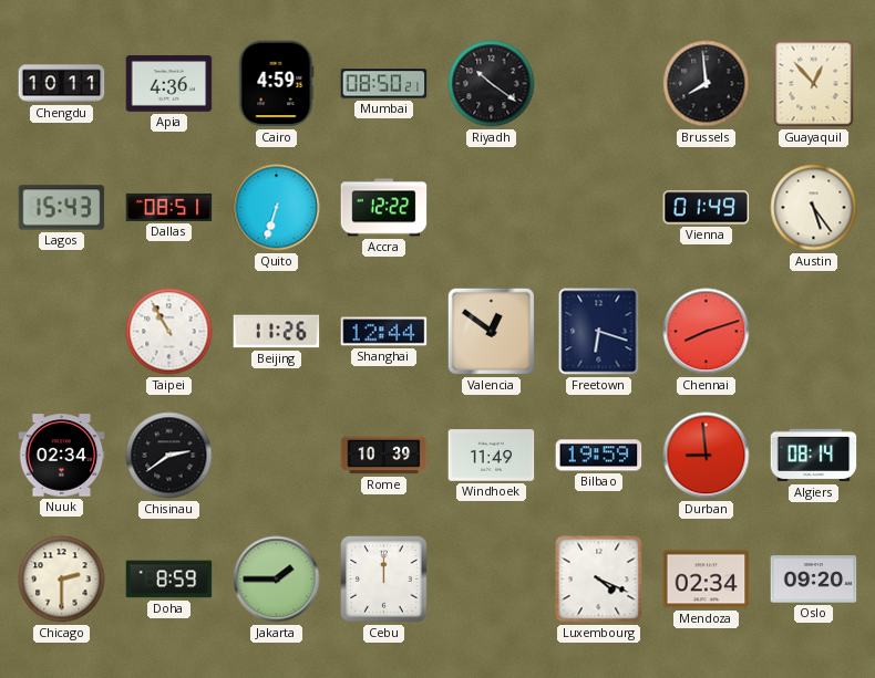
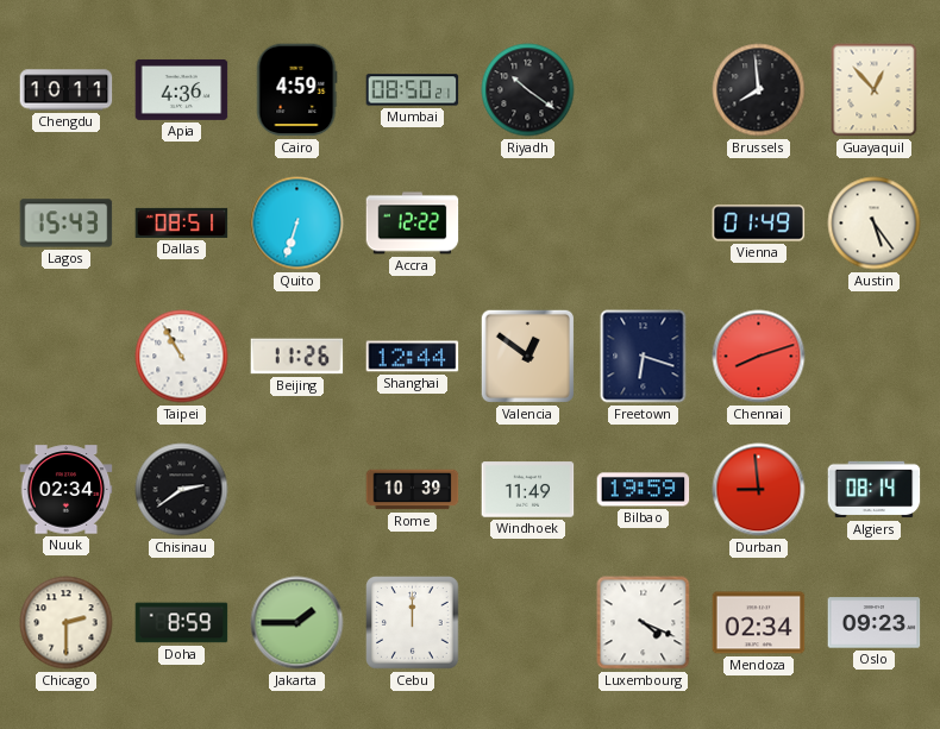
Oslo: 09:20 -> 09:23
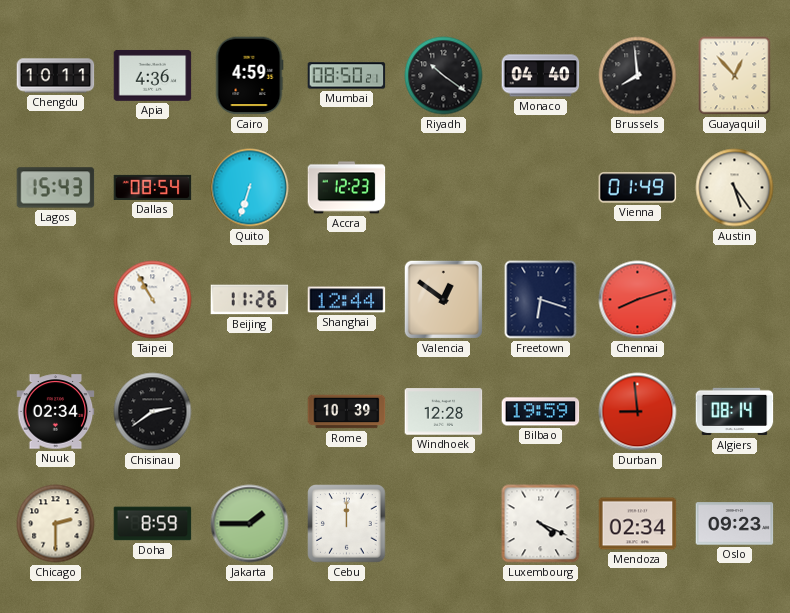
Monaco: none -> 04:40
Dallas: 08:51 -> 08:54
Accra: 12:22 -> 12:23
Windhoek: 11:49 -> 12:28
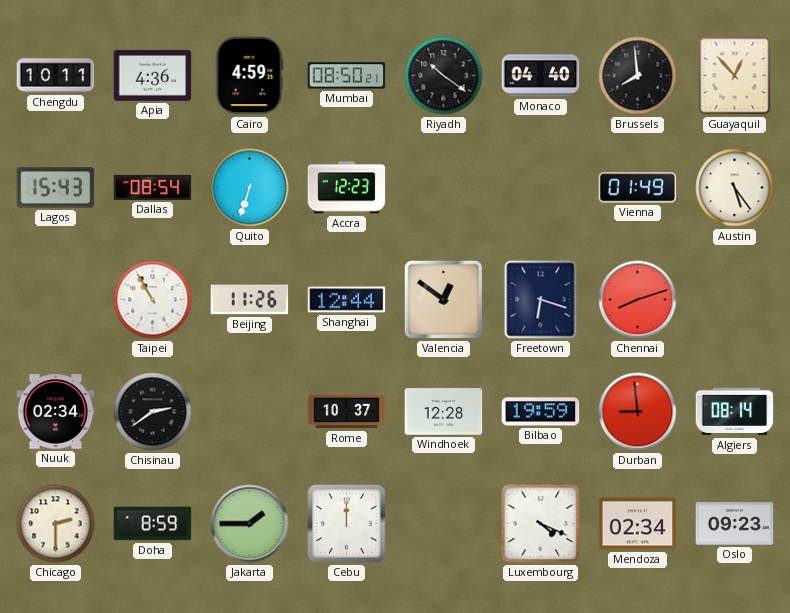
Rome: 10:39 -> 10:37
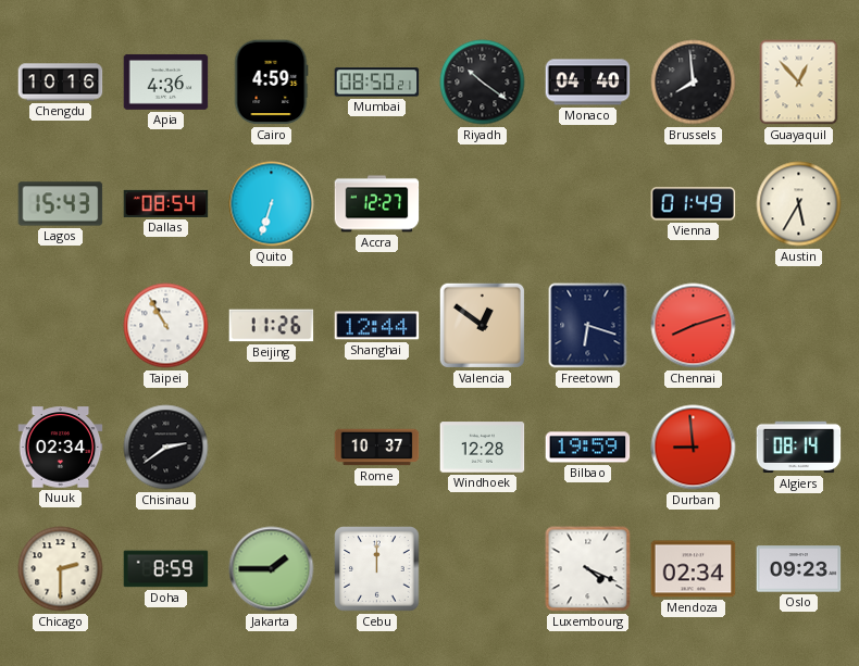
Chengdu: 10:11 -> 10:16
Accra: 12:23 -> 12:27
Austin: 5:24 -> 5:35
